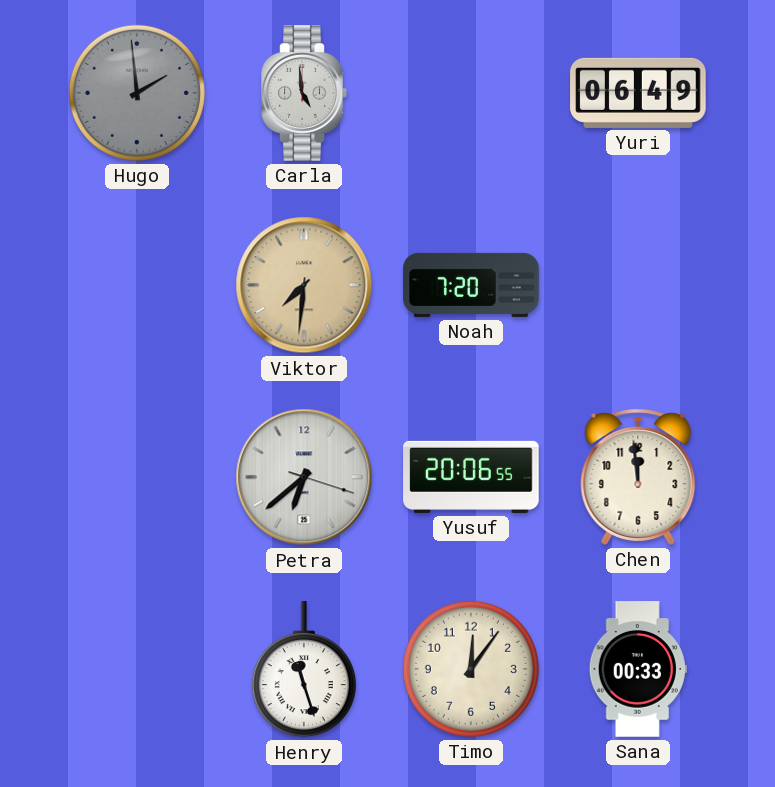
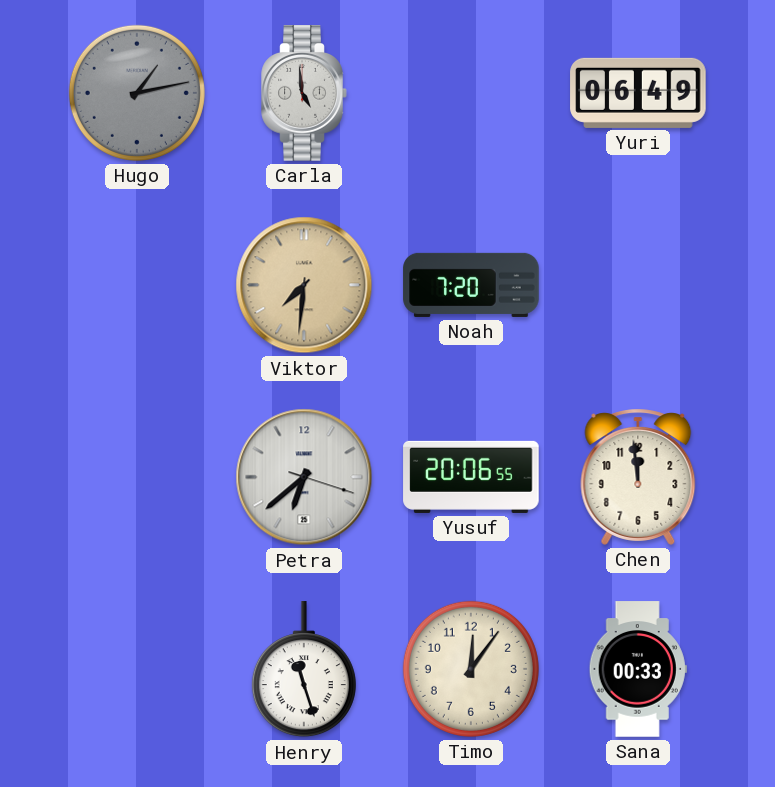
Hugo: 1:59 -> 1:13
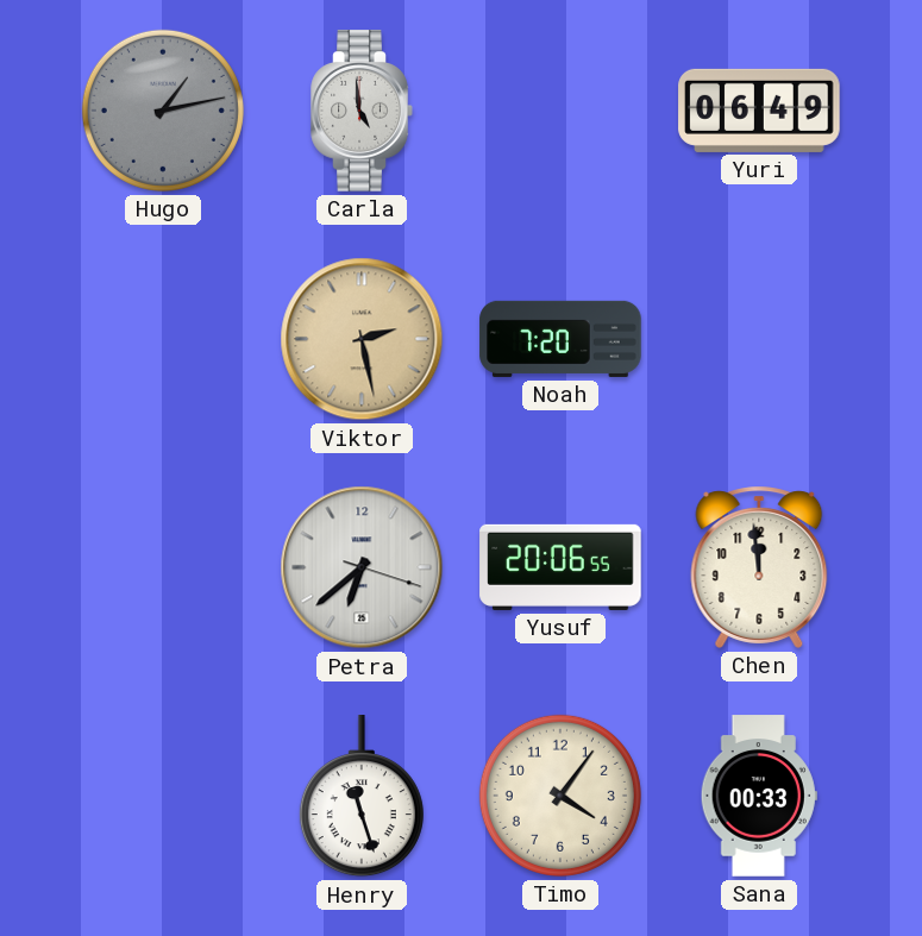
Viktor: 7:31 -> 2:28
Timo: 12:06 -> 4:06
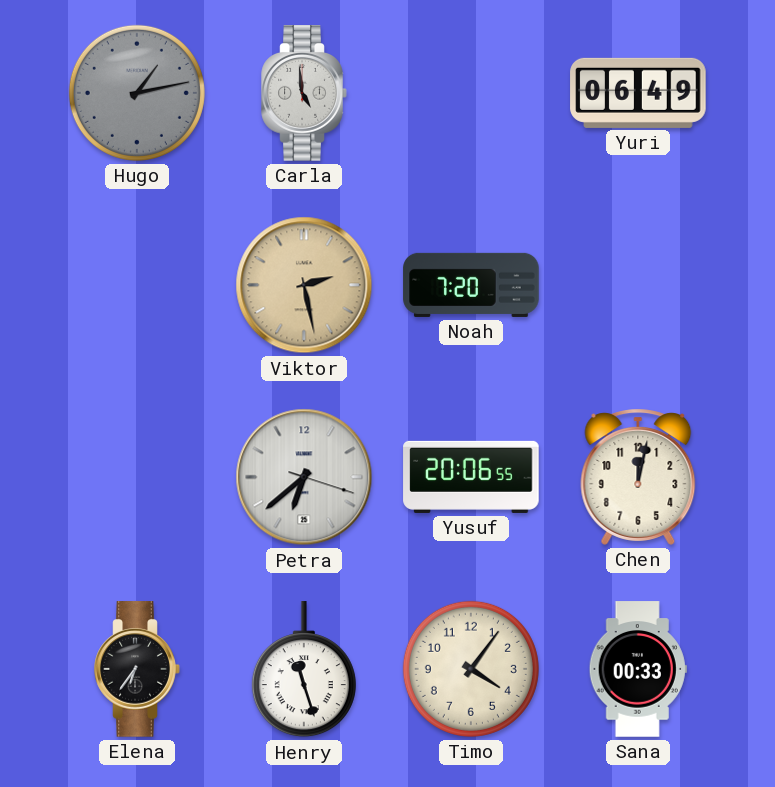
Chen: 11:59 -> 12:02
Elena: none -> 6:36
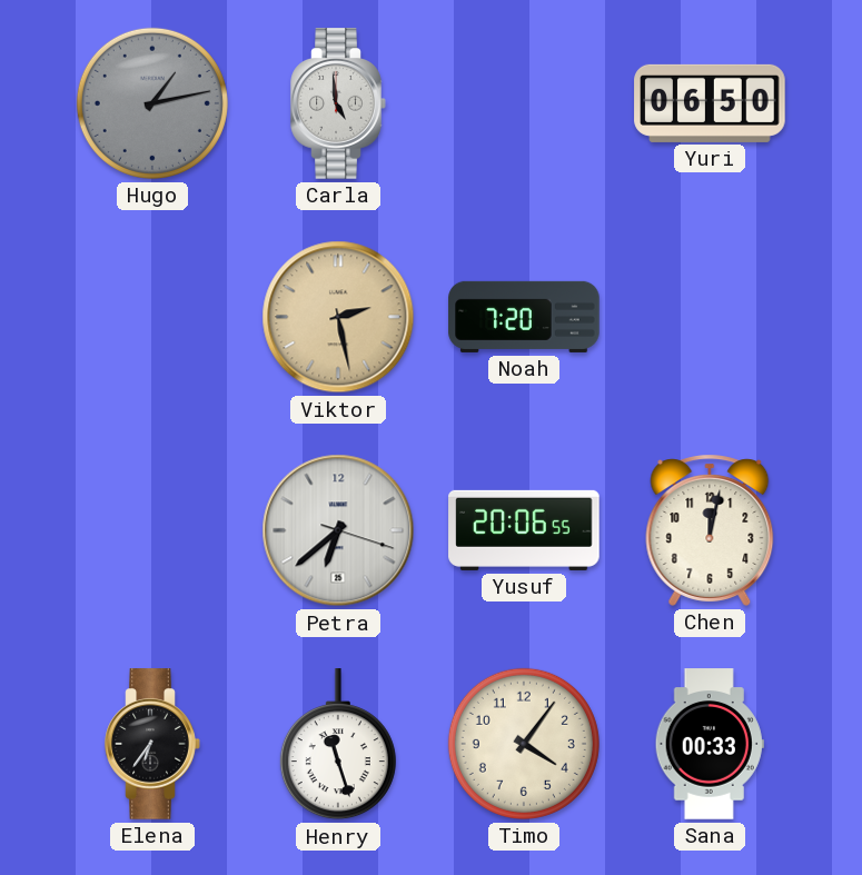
Yuri: 06:49 -> 06:50
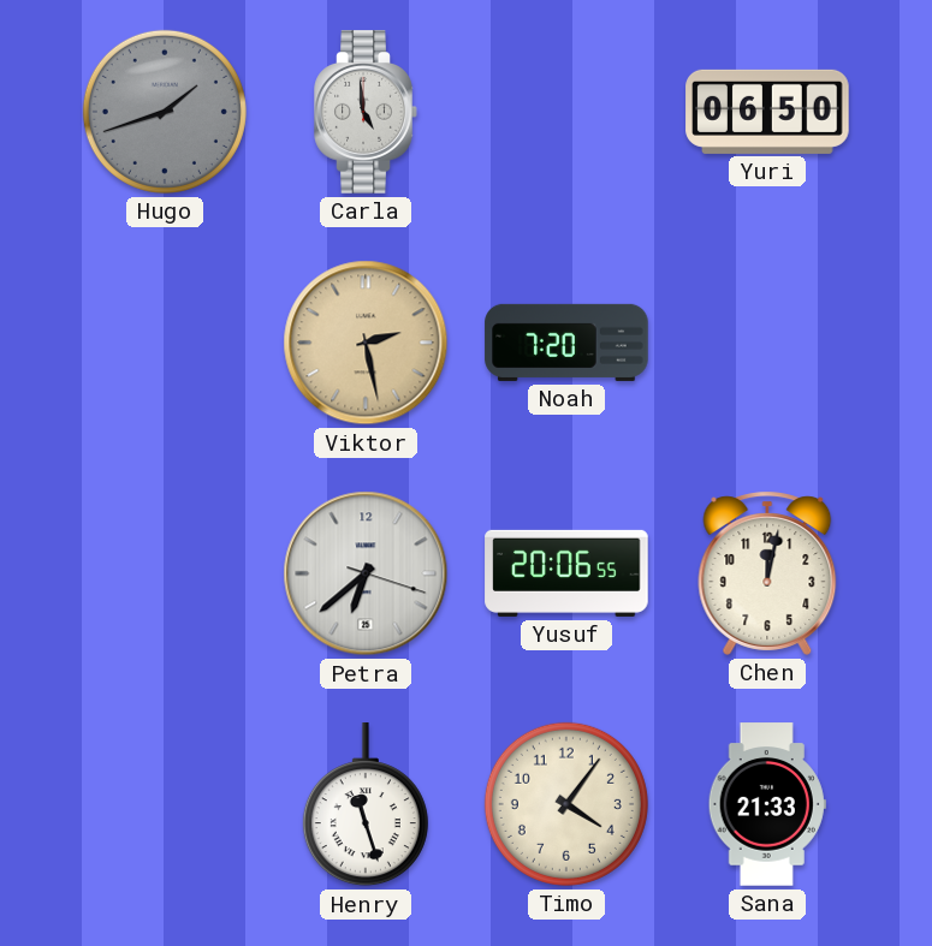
Hugo: 1:13 -> 1:42
Elena: 6:36 -> none
Sana: 00:33 -> 21:33
